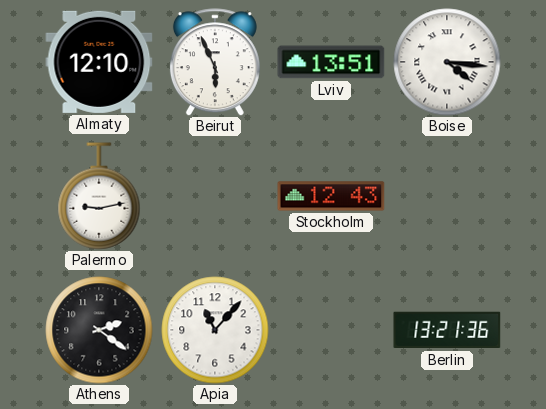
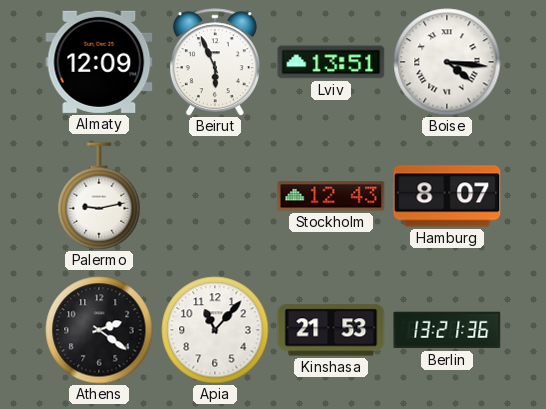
Almaty: 12:10 -> 12:09
Hamburg: none -> 8:07
Kinshasa: none -> 21:53
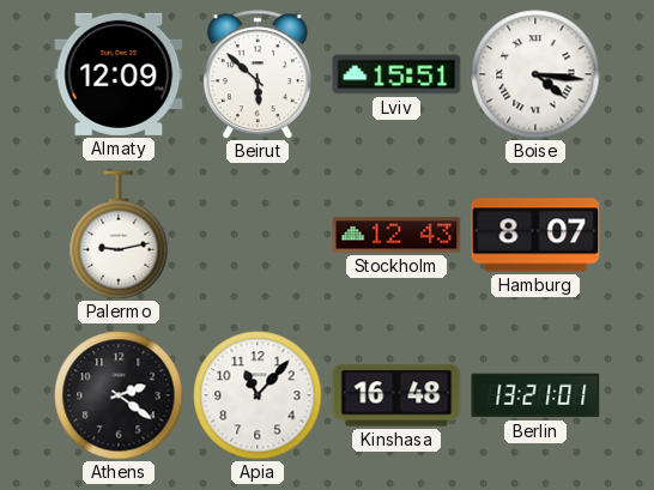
Beirut: 5:56 -> 5:52
Lviv: 13:51 -> 15:51
Kinshasa: 21:53 -> 16:48
Berlin: 13:21:36 -> 13:21:01
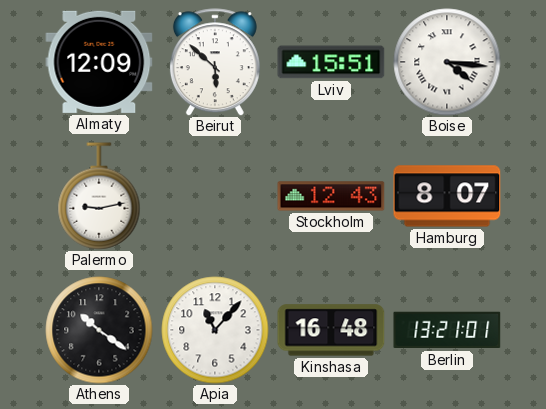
Athens: 2:21 -> 10:21
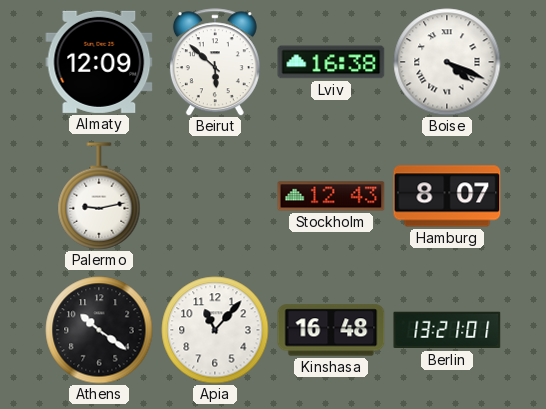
Lviv: 15:51 -> 16:38
Boise: 4:16 -> 4:19
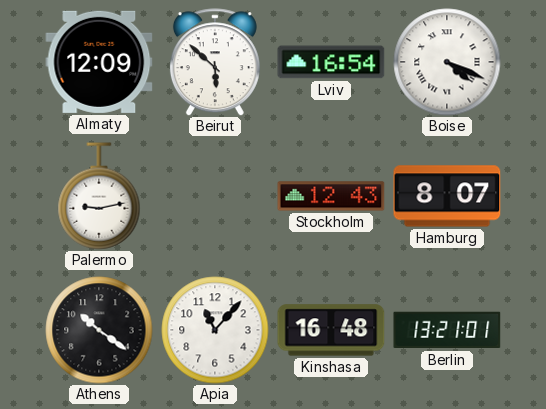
Lviv: 16:38 -> 16:54
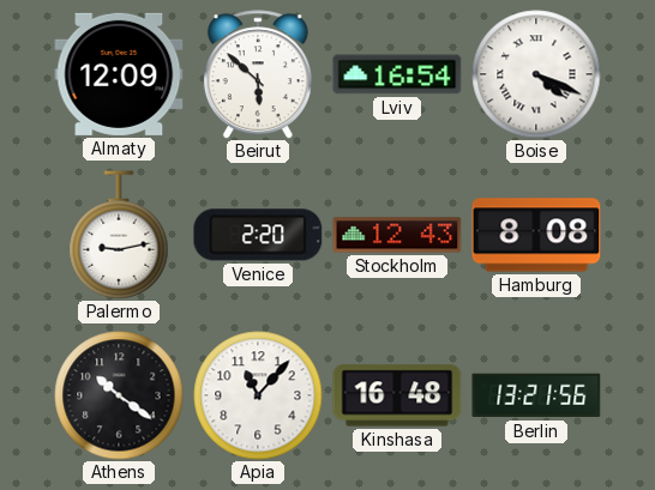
Venice: none -> 2:20
Hamburg: 8:07 -> 8:08
Berlin: 13:21:01 -> 13:21:56
